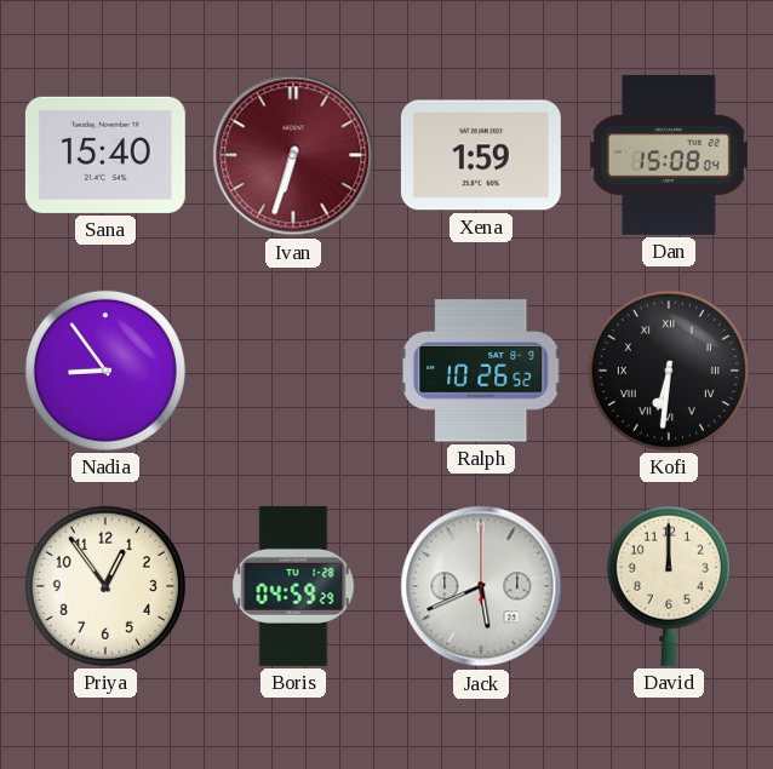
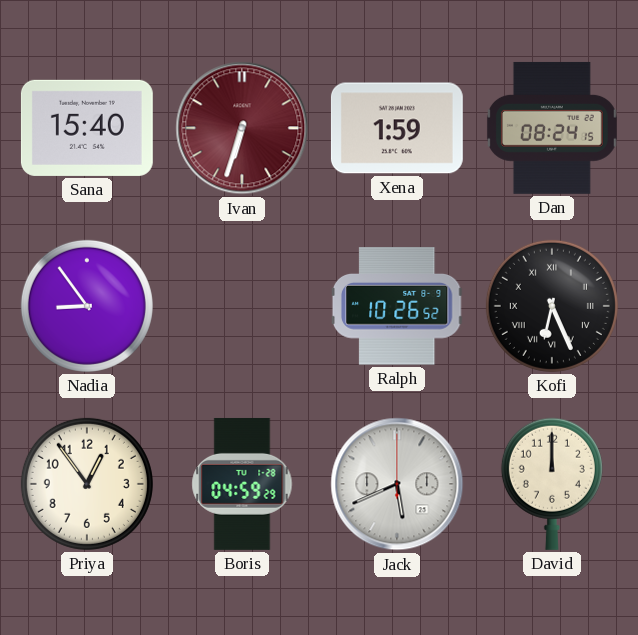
Dan: 15:08 -> 08:24
Kofi: 6:31 -> 6:26
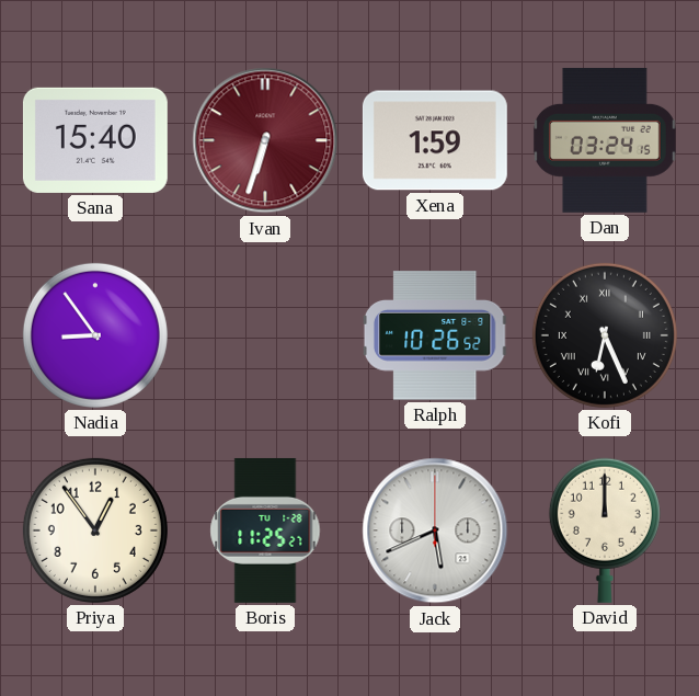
Dan: 08:24 -> 03:24
Boris: 04:59 -> 11:25
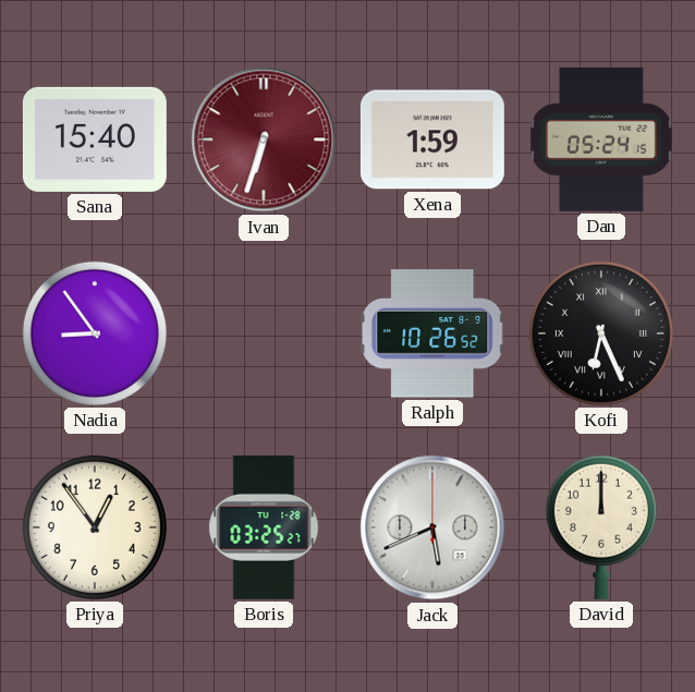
Dan: 03:24 -> 05:24
Boris: 11:25 -> 03:25
